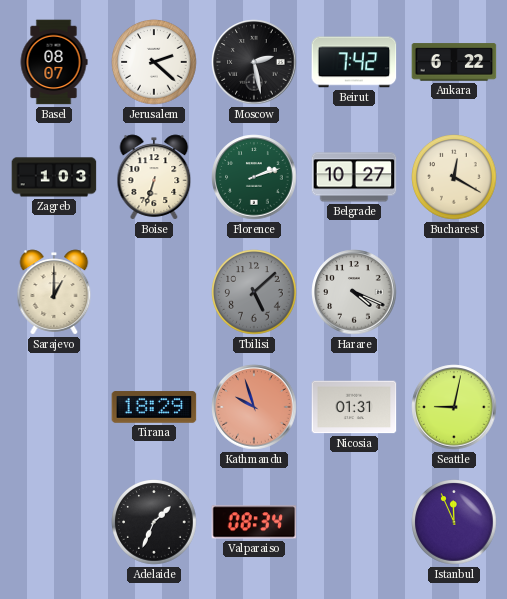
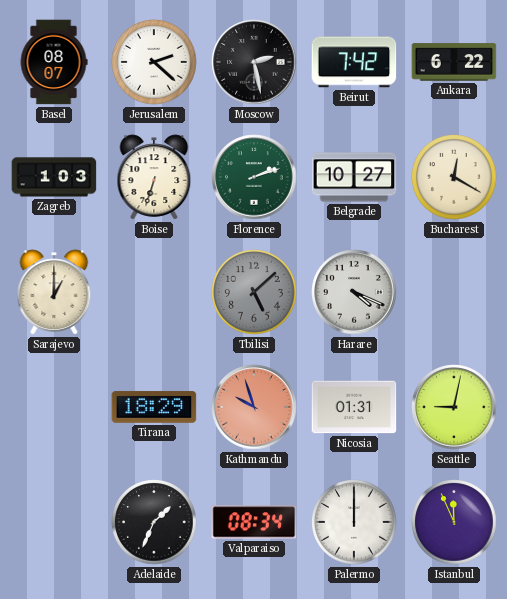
Palermo: none -> 12:00
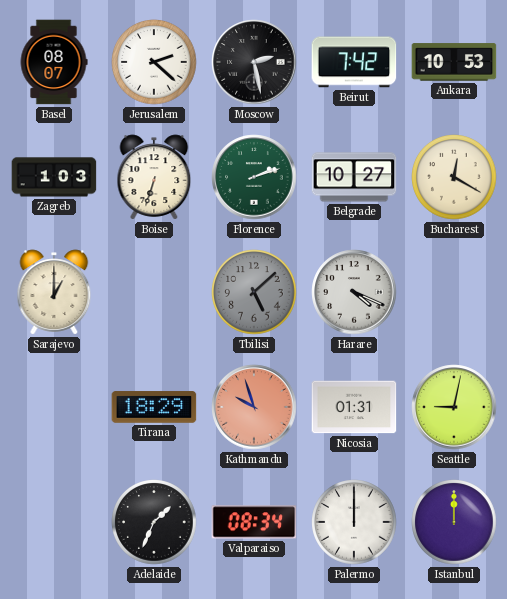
Ankara: 6:22 -> 10:53
Istanbul: 11:56 -> 12:00
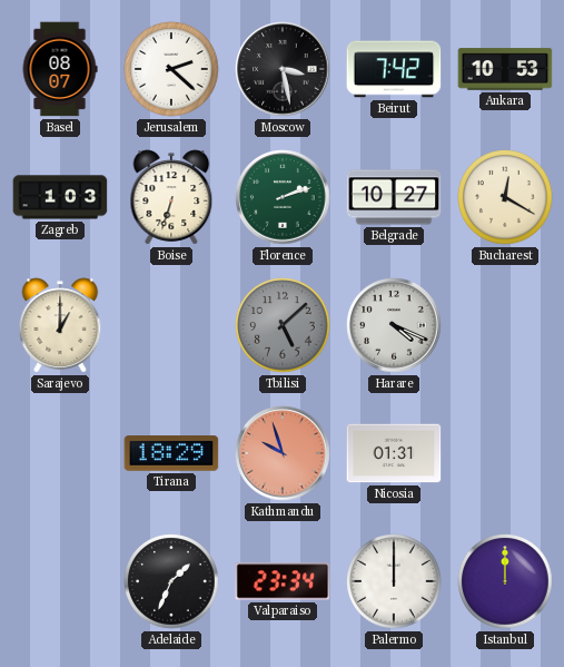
Moscow: 2:28 -> 3:28
Seattle: 9:02 -> none
Valparaiso: 08:34 -> 23:34
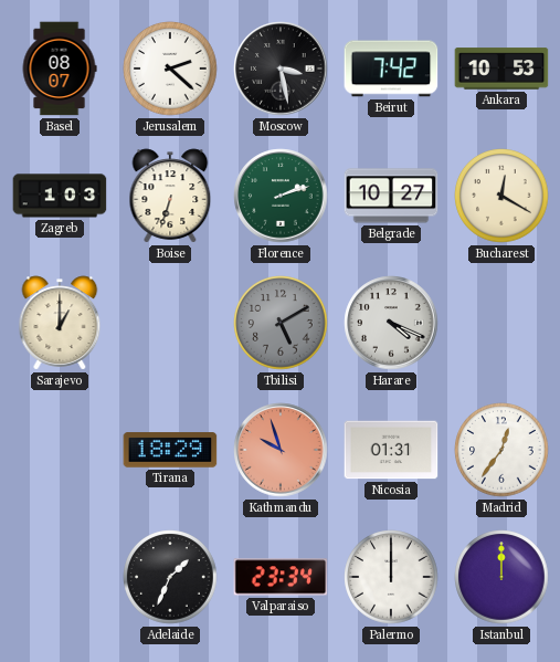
Tbilisi: 5:08 -> 5:10
Madrid: none -> 12:36
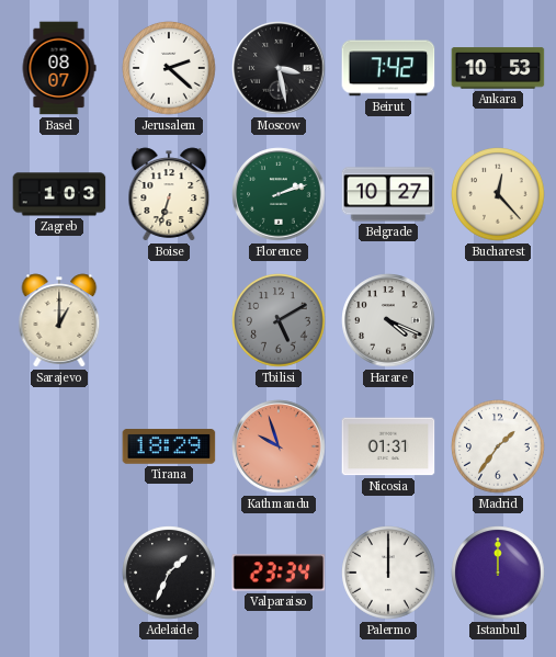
Bucharest: 12:20 -> 12:23
Madrid: 12:36 -> 1:36
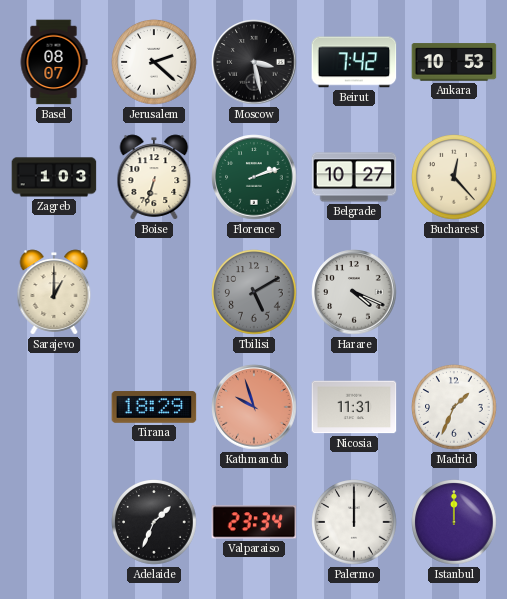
Nicosia: 01:31 -> 11:31
Madrid: 1:36 -> 1:34
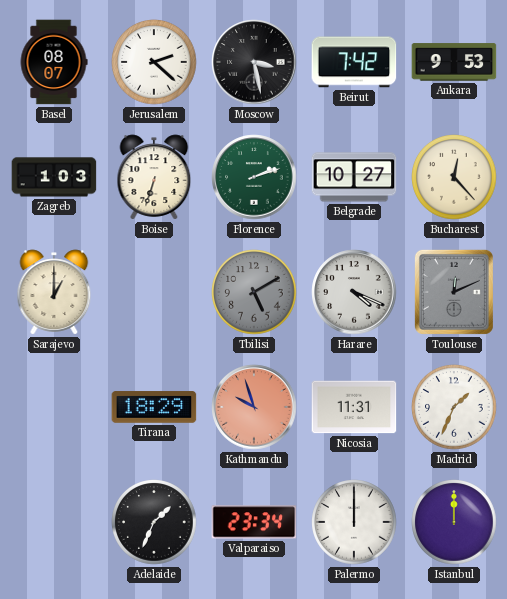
Ankara: 10:53 -> 9:53
Toulouse: none -> 12:11
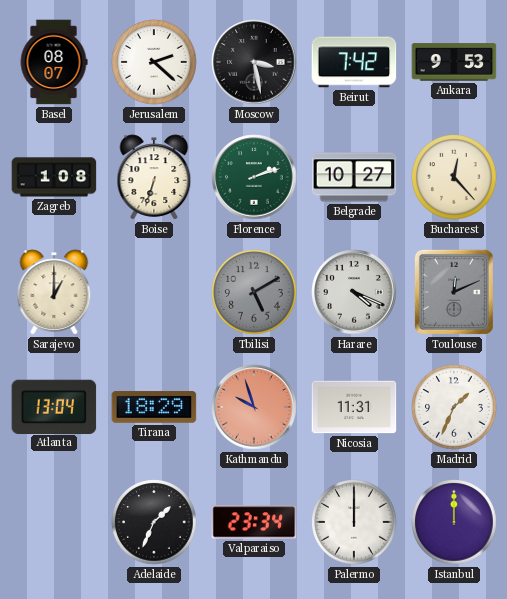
Zagreb: 1:03 -> 1:08
Atlanta: none -> 13:04
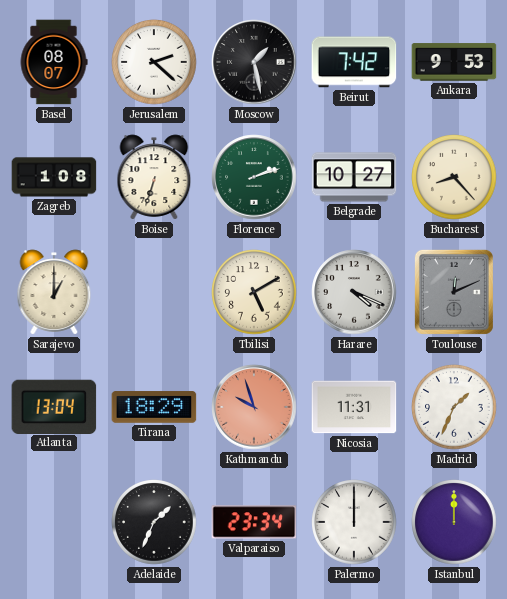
Moscow: 3:28 -> 1:28
Bucharest: 12:23 -> 8:23
Tbilisi dial: grey -> cream
